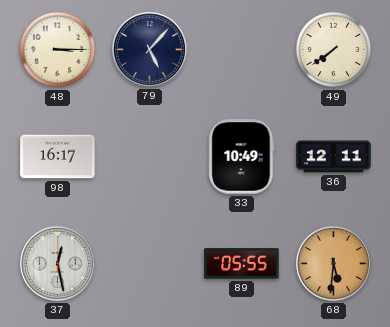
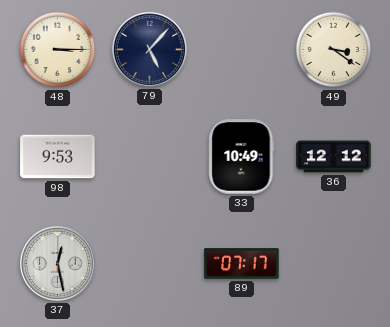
49: 7:39 -> 3:21
98: 16:17 -> 9:53
36: 12:11 -> 12:12
89: 05:55 -> 07:17
68: 5:31 -> none
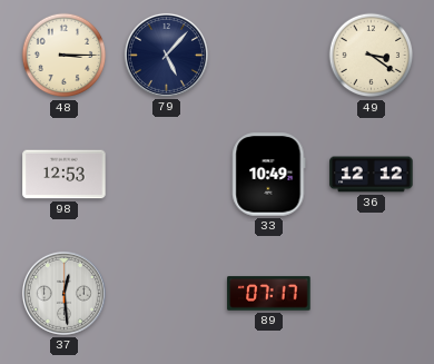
98: 9:53 -> 12:53
37: 12:28 -> 12:29
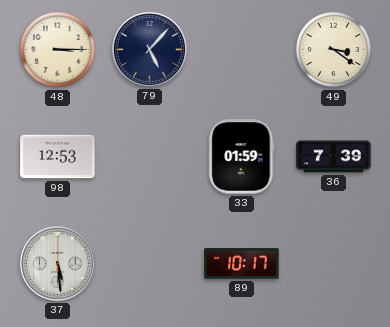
33: 10:49 -> 01:59
36: 12:12 -> 7:39
37: 12:29 -> 5:29
89: 07:17 -> 10:17
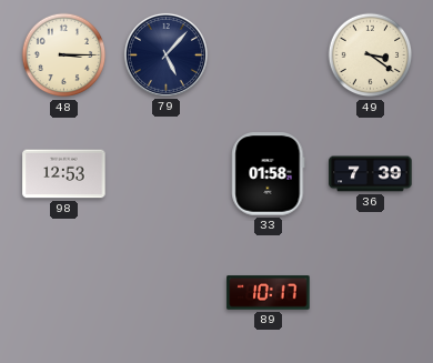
33: 01:59 -> 01:58
37: 5:29 -> none
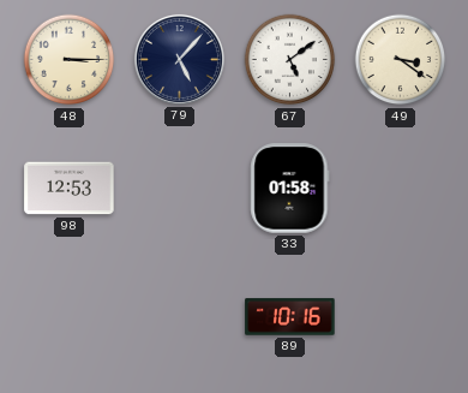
67: none -> 5:09
36: 7:39 -> none
89: 10:17 -> 10:16
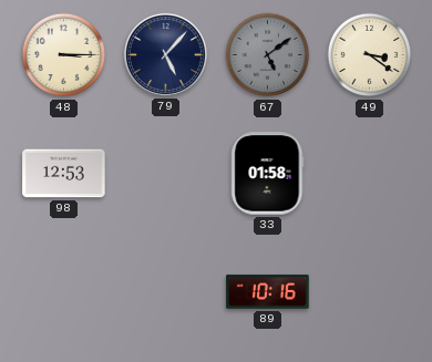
67 dial: white -> grey
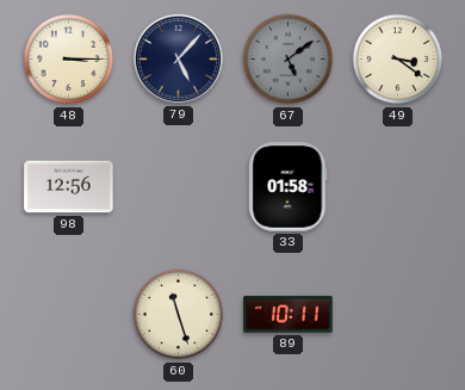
98: 12:53 -> 12:56
60: none -> 11:27
89: 10:16 -> 10:11
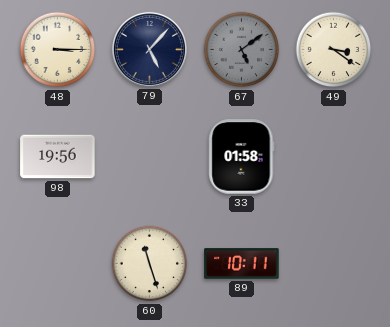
98: 12:56 -> 19:56
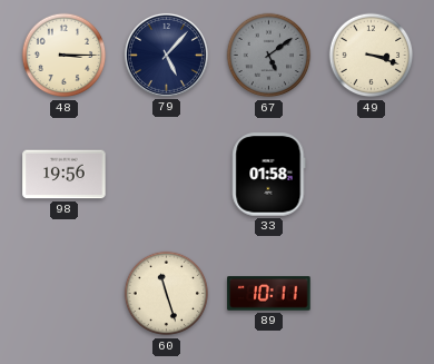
49: 3:21 -> 3:18
